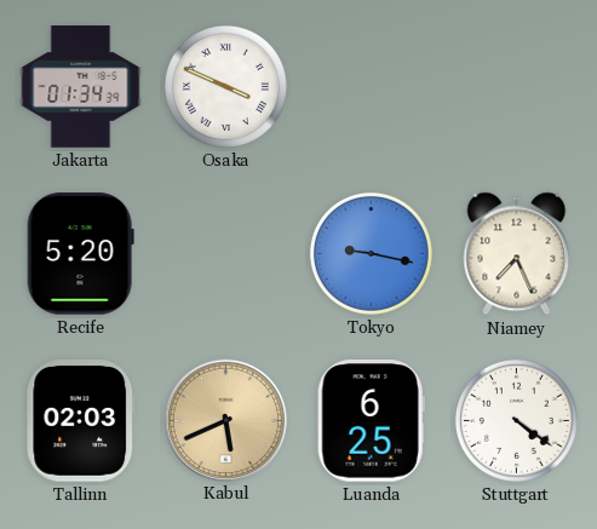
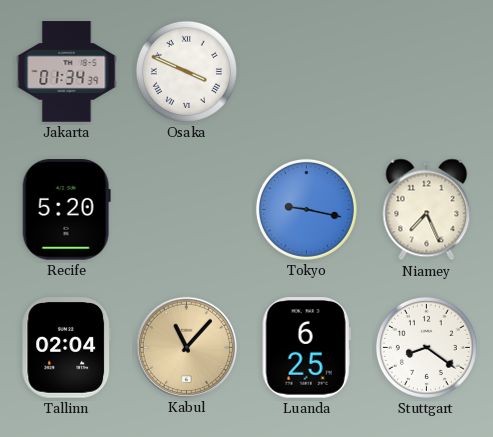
Tallinn: 02:03 -> 02:04
Kabul: 5:41 -> 11:07
Stuttgart: 4:21 -> 8:21
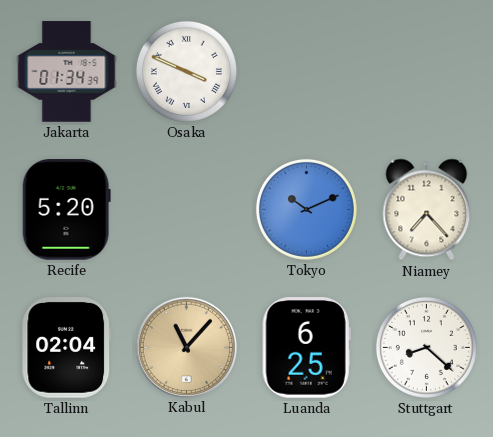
Tokyo: 9:17 -> 10:11
Niamey: 7:26 -> 7:23
Stuttgart: 8:21 -> 8:22
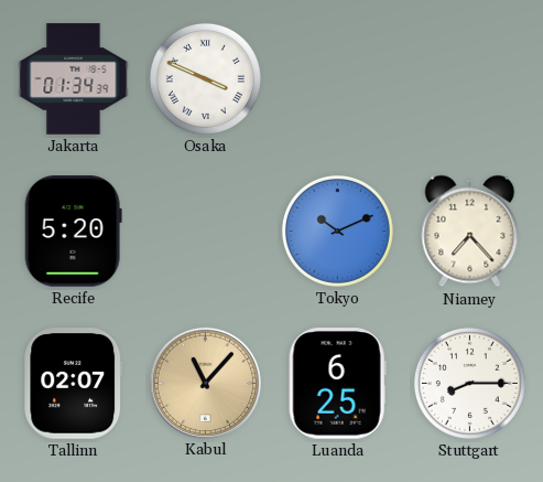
Tallinn: 02:04 -> 02:07
Stuttgart: 8:22 -> 8:15
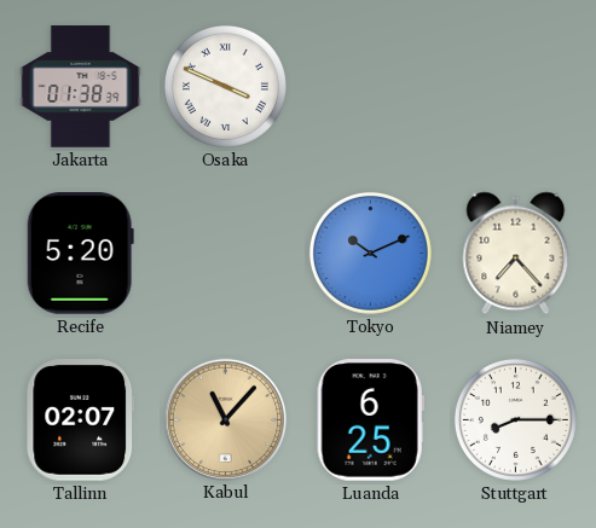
Jakarta: 01:34 -> 01:38
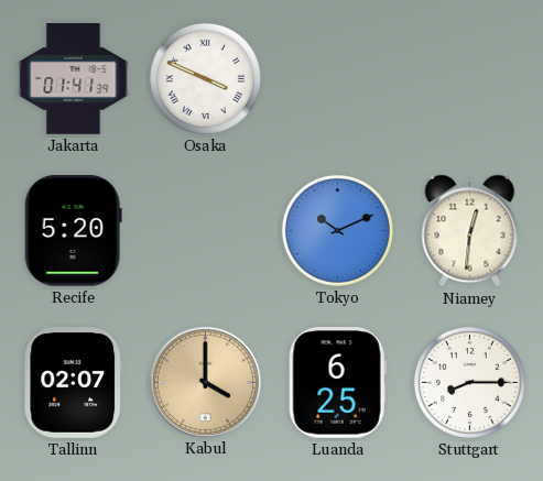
Jakarta: 01:38 -> 01:41
Niamey: 7:23 -> 12:31
Kabul: 11:07 -> 4:00
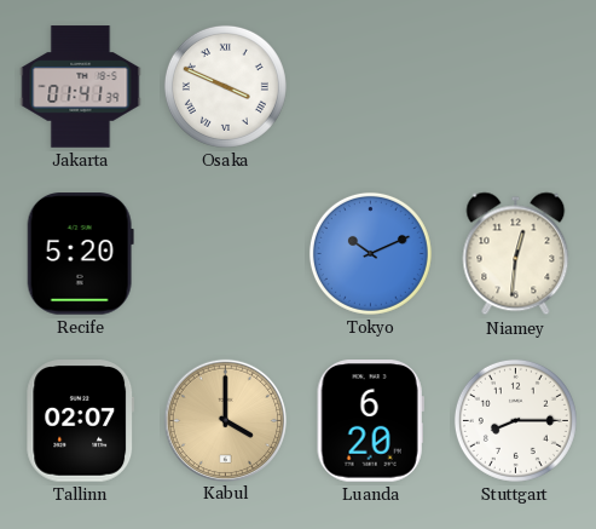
Luanda: 6:25 -> 6:20
